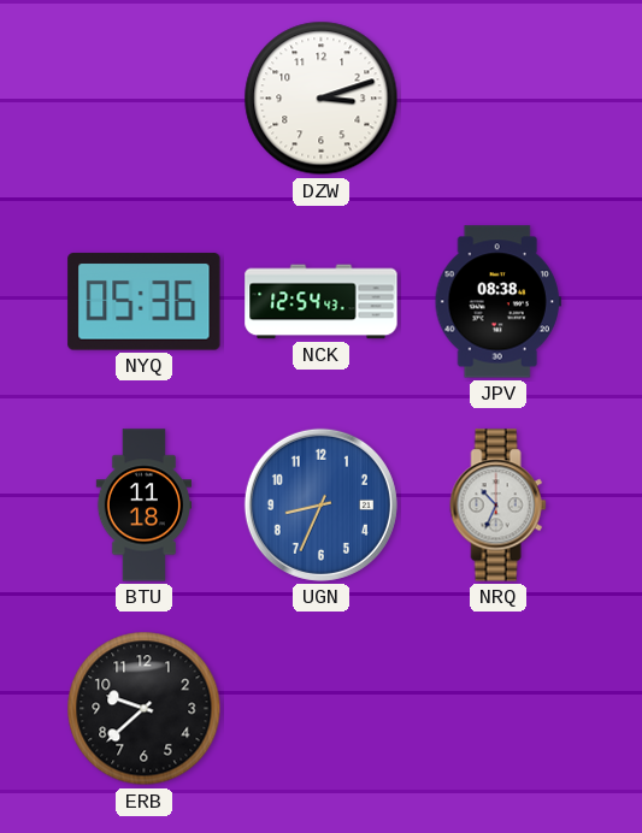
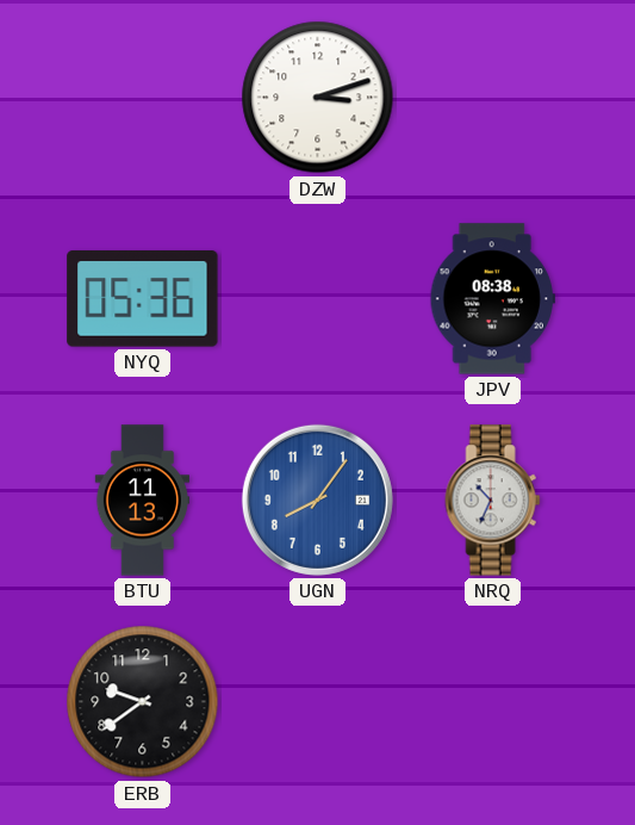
NCK: 12:54 -> none
BTU: 11:18 -> 11:13
UGN: 8:34 -> 8:06
ERB: 9:38 -> 9:39
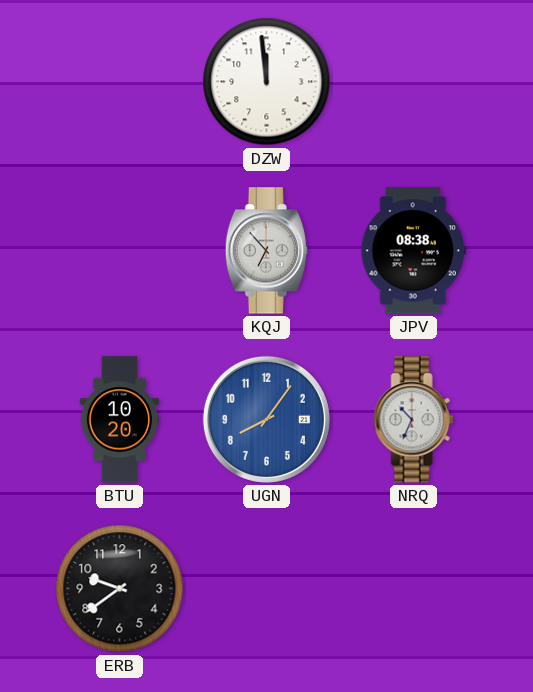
DZW: 3:12 -> 11:59
NYQ: 05:36 -> none
KQJ: none -> 6:53
BTU: 11:13 -> 10:20
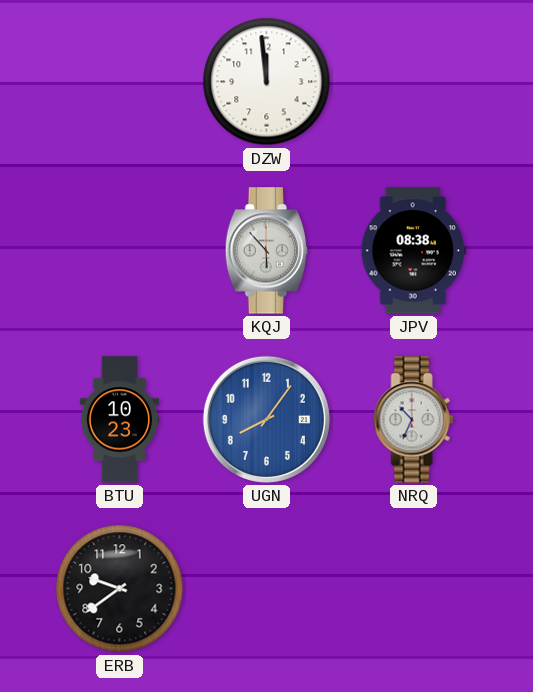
KQJ: 6:53 -> 5:53
BTU: 10:20 -> 10:23
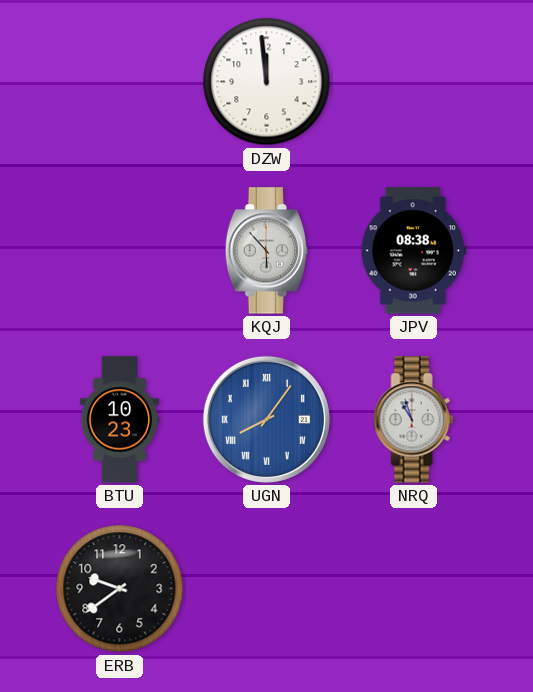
UGN numerals: Arabic -> Roman
NRQ: 10:34 -> 10:57
